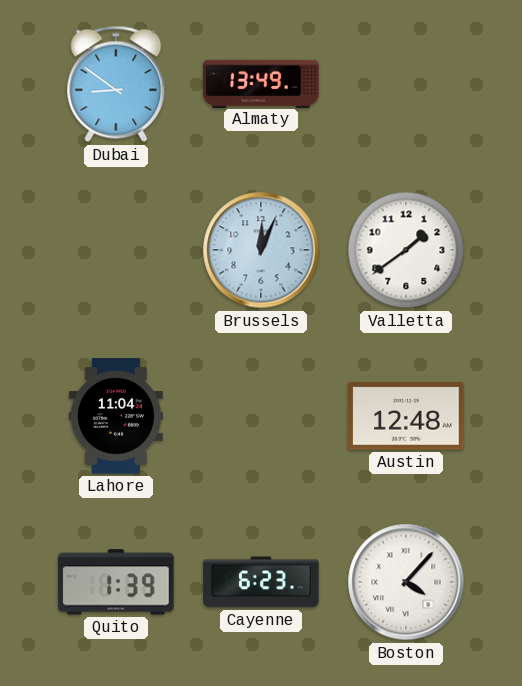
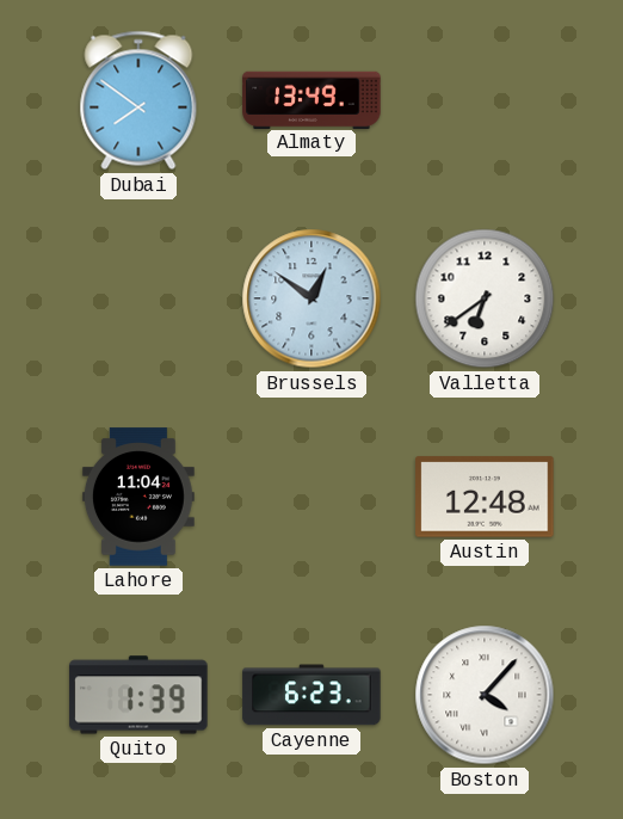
Dubai: 8:51 -> 7:51
Brussels: 12:04 -> 12:51
Valletta: 1:39 -> 6:39
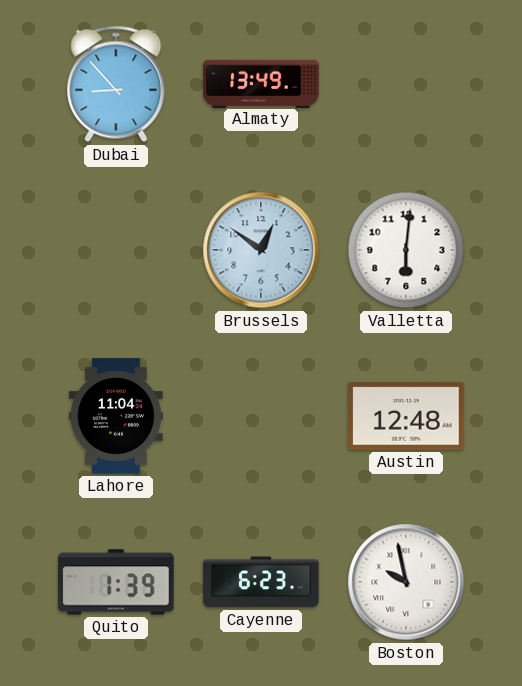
Dubai: 7:51 -> 8:53
Valletta: 6:39 -> 6:01
Boston: 4:07 -> 9:58
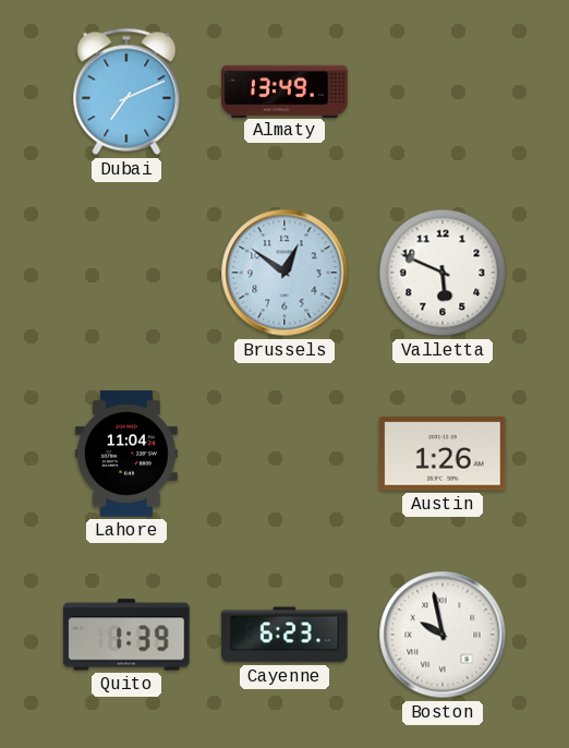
Dubai: 8:53 -> 7:11
Valletta: 6:01 -> 5:49
Austin: 12:48 -> 1:26
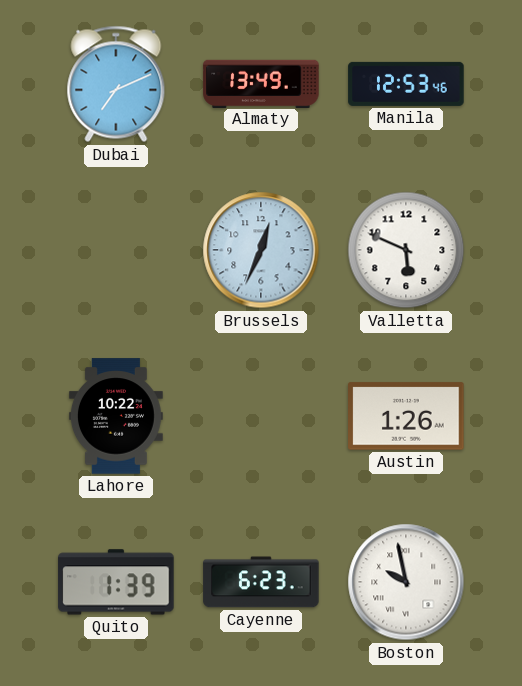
Manila: none -> 12:53
Brussels: 12:51 -> 12:34
Lahore: 11:04 -> 10:22
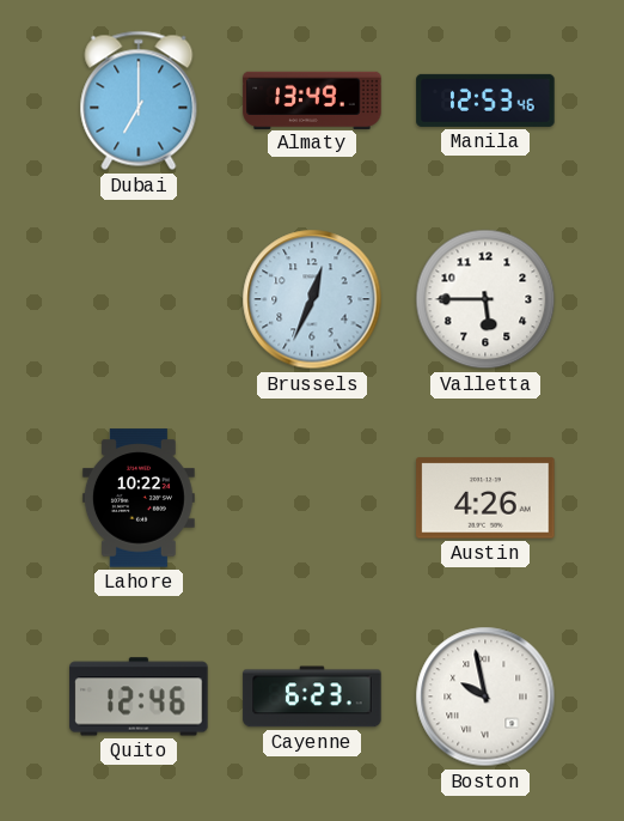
Dubai: 7:11 -> 7:00
Valletta: 5:49 -> 5:45
Austin: 1:26 -> 4:26
Quito: 1:39 -> 12:46
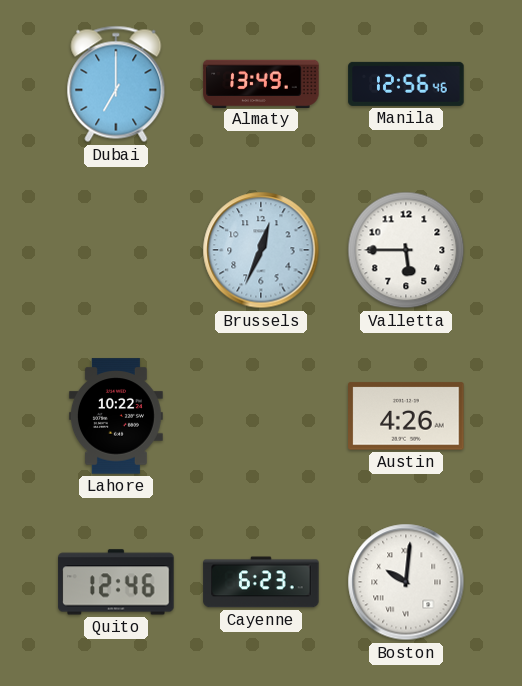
Manila: 12:53 -> 12:56
Boston: 9:58 -> 10:01
